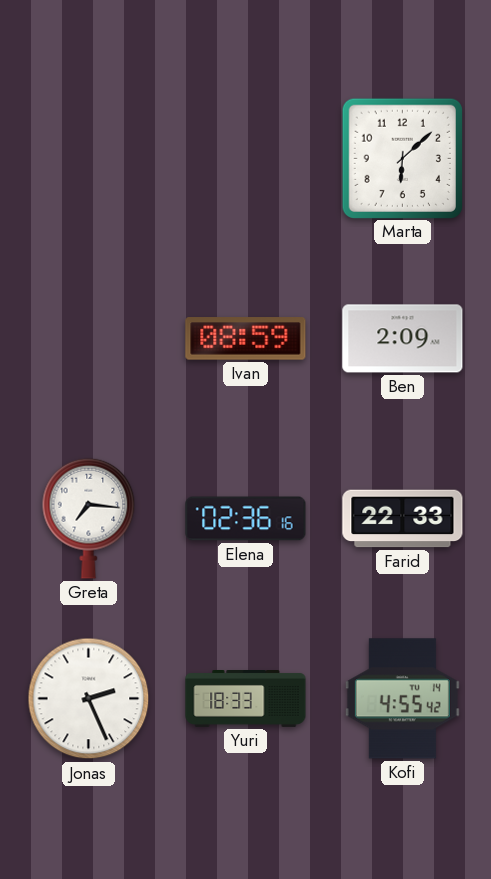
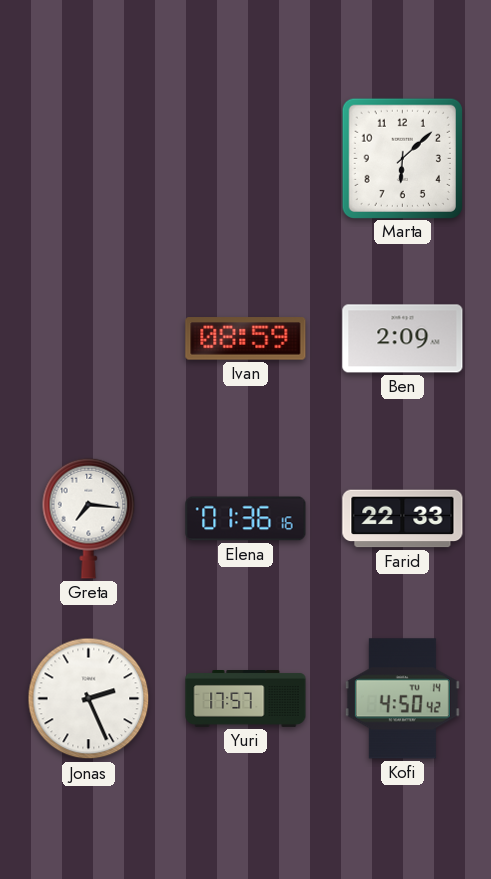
Elena: 02:36 -> 01:36
Yuri: 18:33 -> 17:57
Kofi: 4:55 -> 4:50
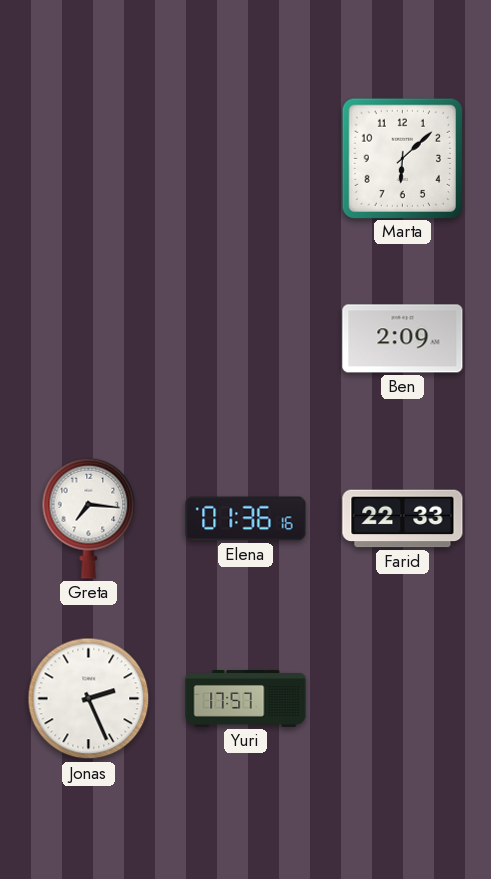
Ivan: 08:59 -> none
Kofi: 4:50 -> none
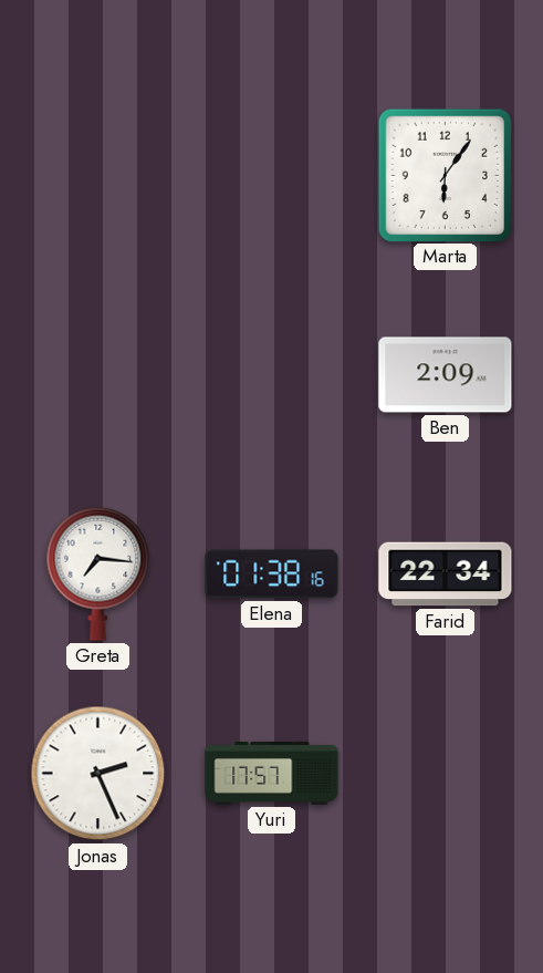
Marta: 6:08 -> 6:06
Elena: 01:36 -> 01:38
Farid: 22:33 -> 22:34
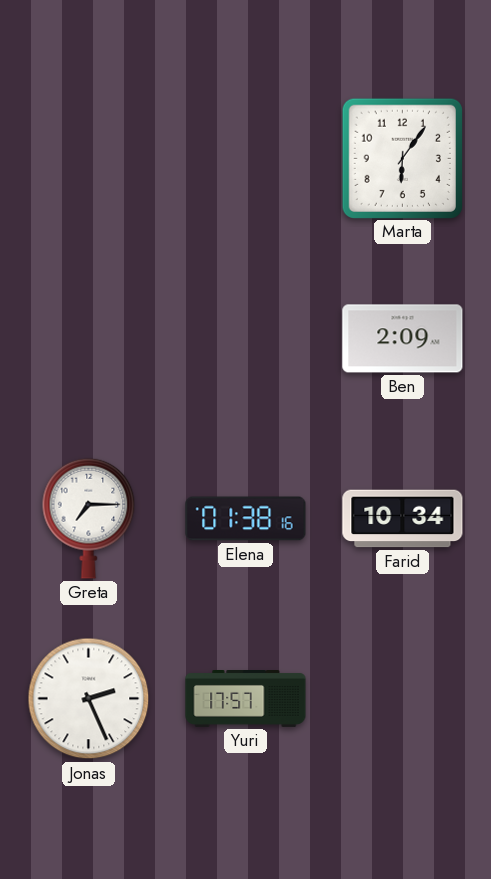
Greta: 7:16 -> 7:15
Farid: 22:34 -> 10:34
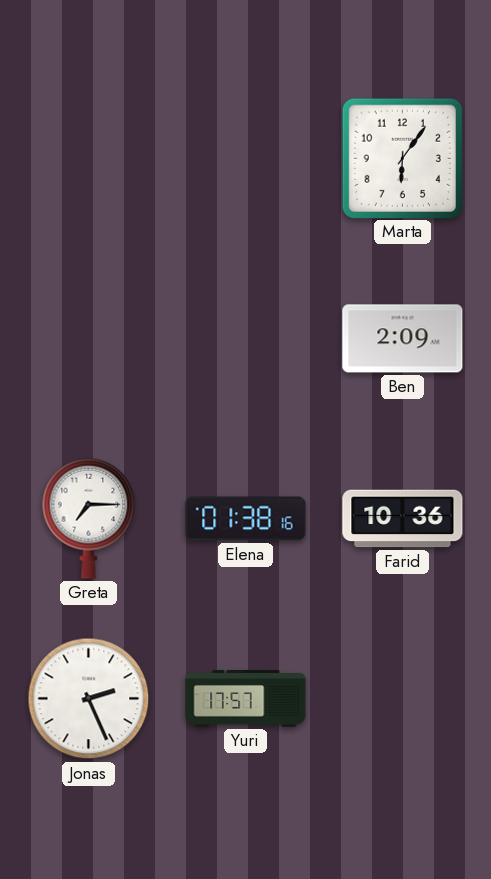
Farid: 10:34 -> 10:36
